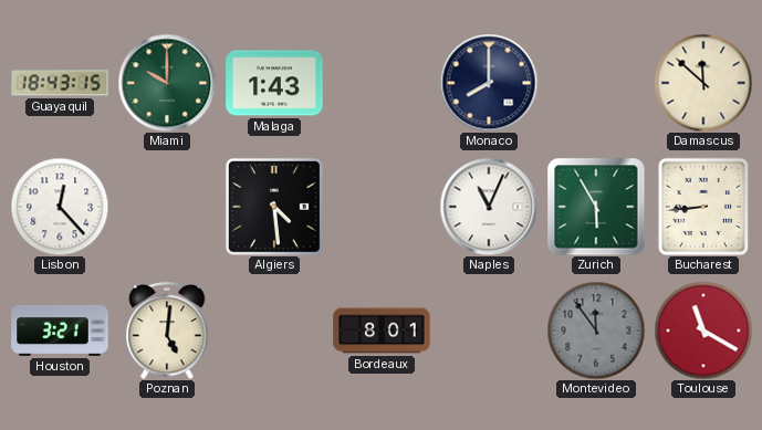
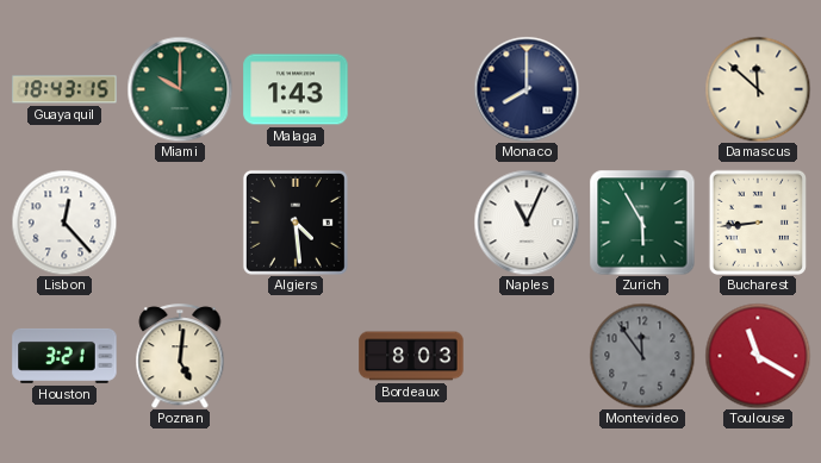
Bordeaux: 8:01 -> 8:03
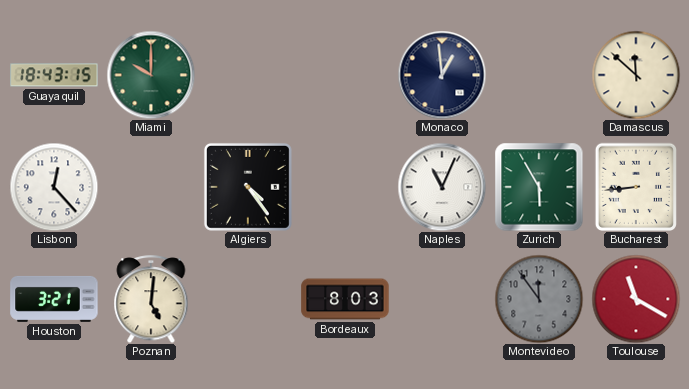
Malaga: 1:43 -> none
Monaco: 8:00 -> 12:59
Algiers: 4:29 -> 4:24
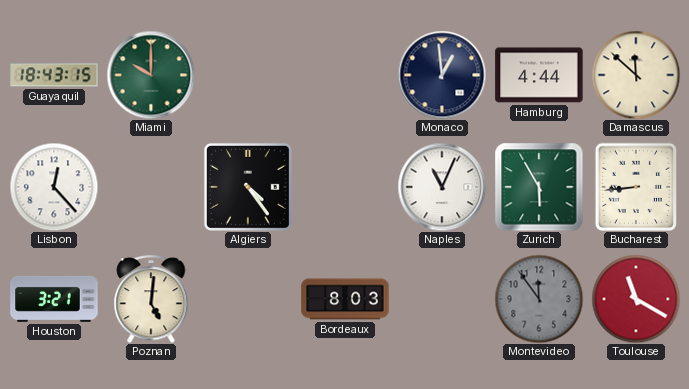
Hamburg: none -> 4:44
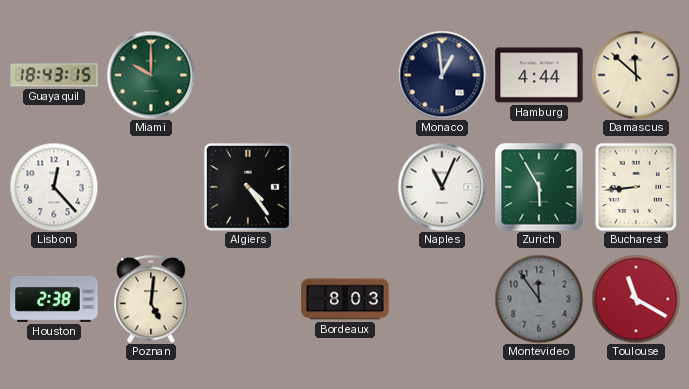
Houston: 3:21 -> 2:38
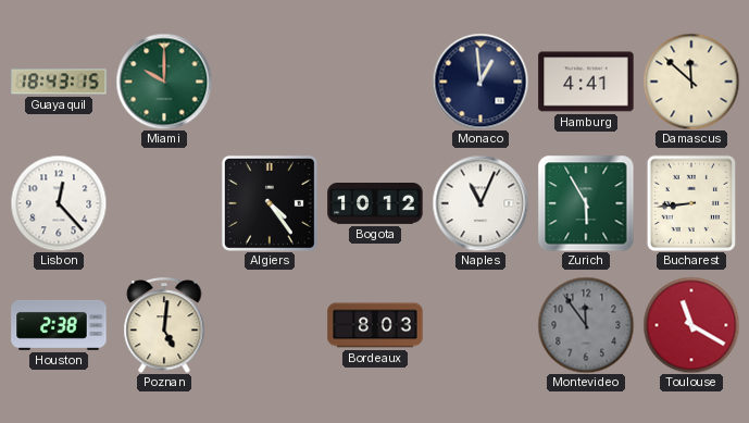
Hamburg: 4:44 -> 4:41
Bogota: none -> 10:12
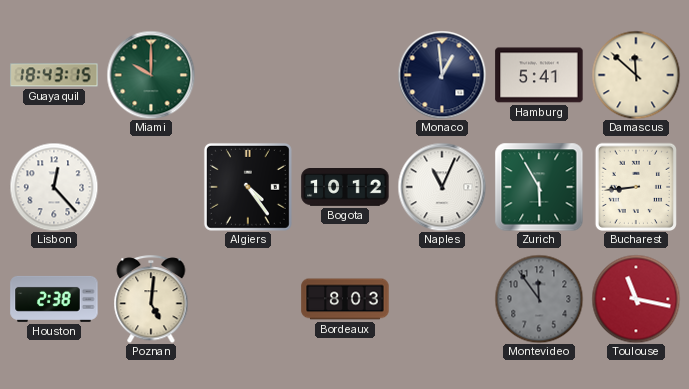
Hamburg: 4:41 -> 5:41
Toulouse: 11:20 -> 11:17
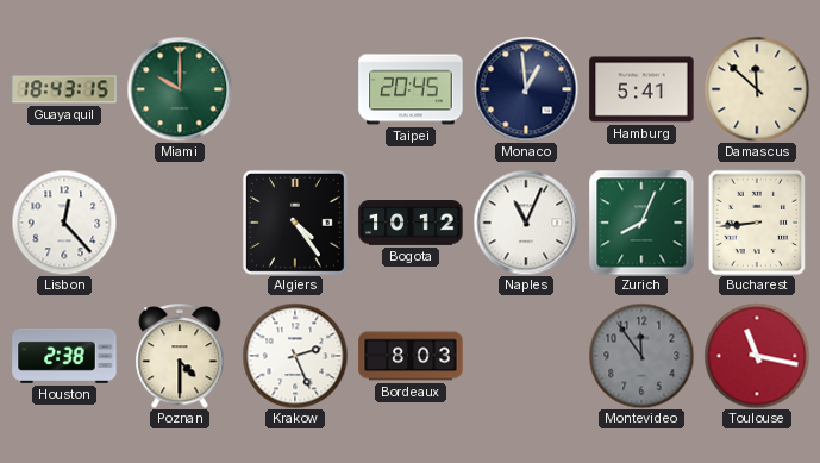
Taipei: none -> 20:45
Zurich: 5:55 -> 8:04
Poznan: 5:01 -> 4:30
Krakow: none -> 2:26
